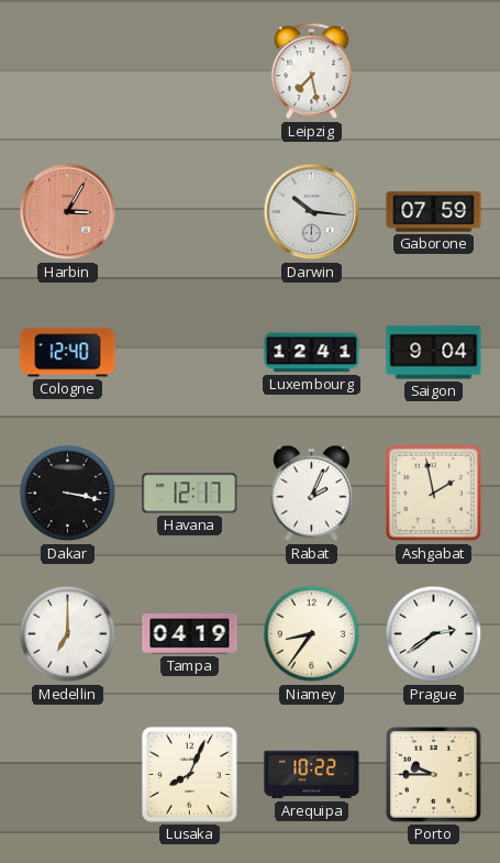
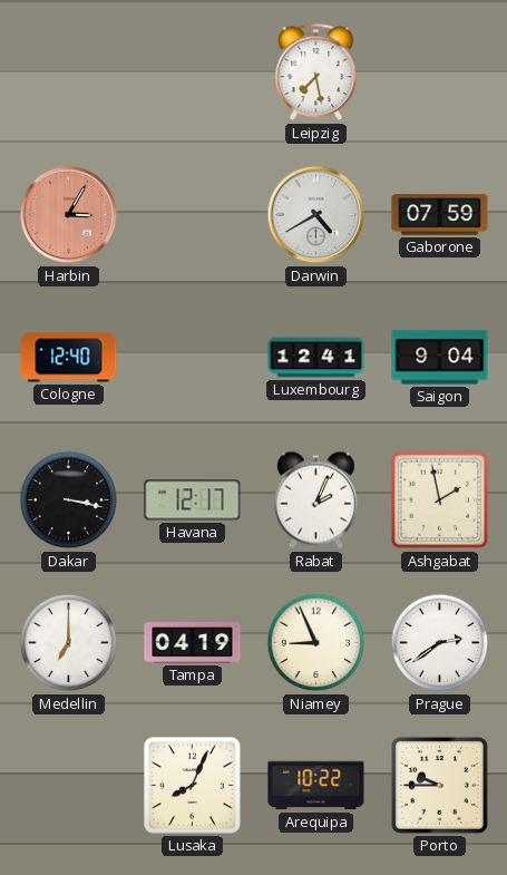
Darwin: 10:16 -> 4:40
Niamey: 8:36 -> 8:56
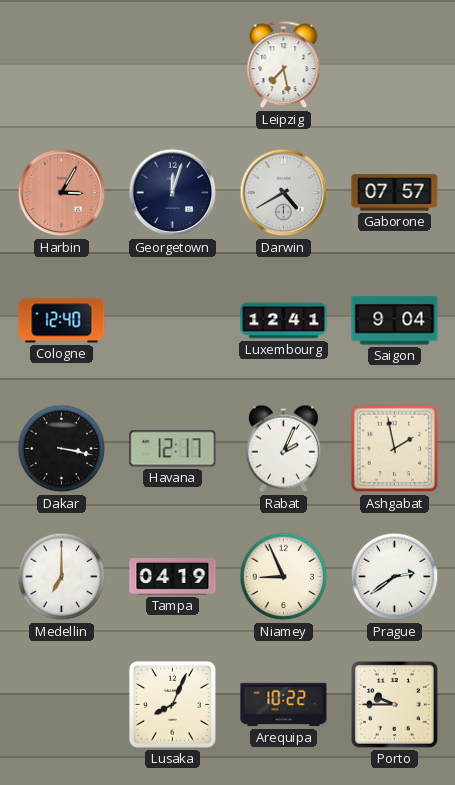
Georgetown: none -> 12:03
Gaborone: 07:59 -> 07:57
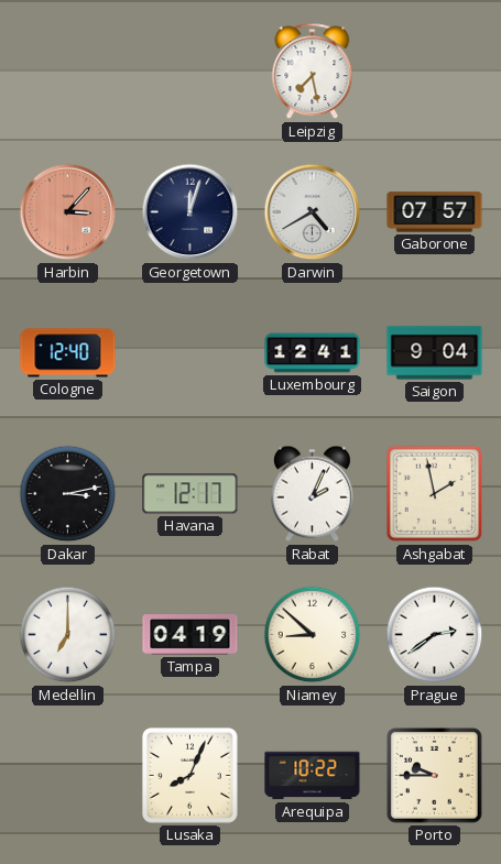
Harbin: 3:05 -> 3:07
Dakar: 3:17 -> 3:13
Niamey: 8:56 -> 8:52
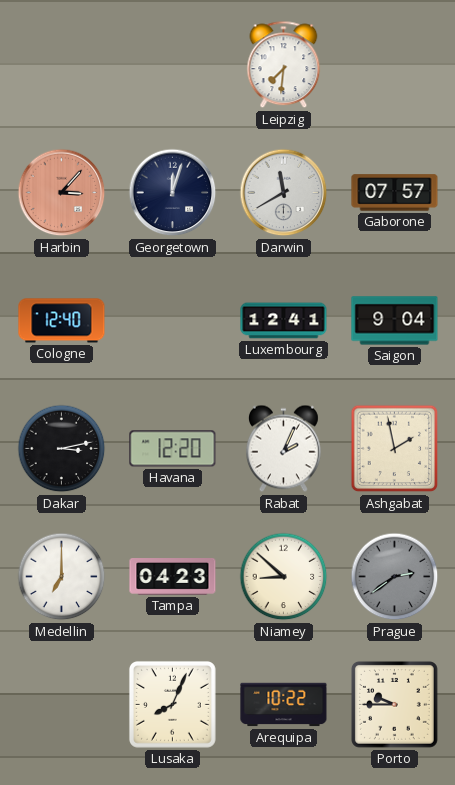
Leipzig: 7:28 -> 7:31
Darwin: 4:40 -> 11:40
Havana: 12:17 -> 12:20
Tampa: 04:19 -> 04:23
Prague dial: white -> grey
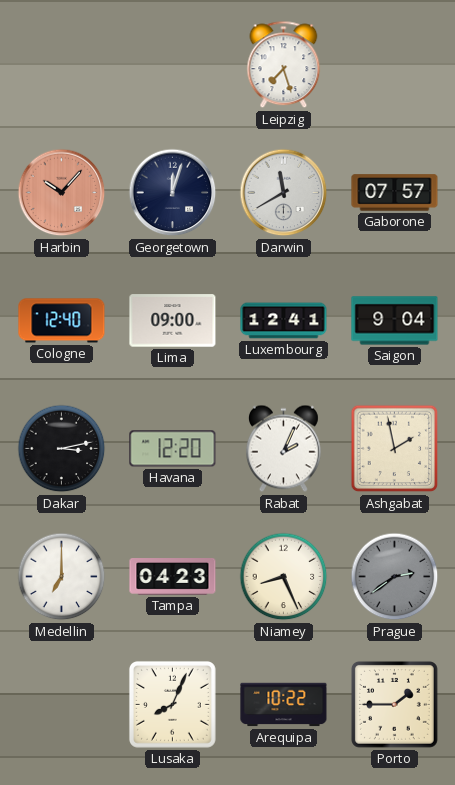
Leipzig: 7:31 -> 7:27
Harbin: 3:07 -> 10:07
Lima: none -> 09:00
Niamey: 8:52 -> 8:26
Porto: 9:45 -> 1:45
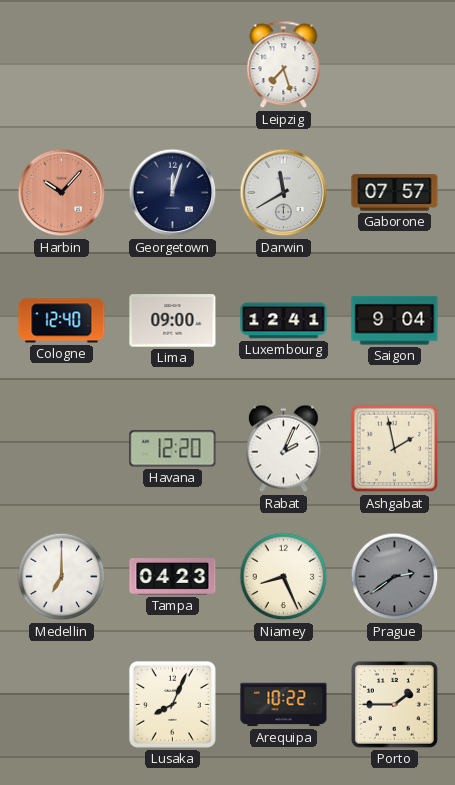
Dakar: 3:13 -> none
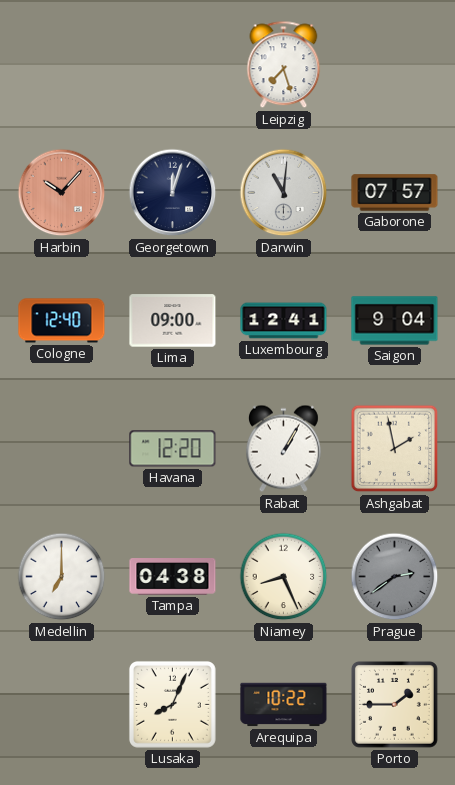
Darwin: 11:40 -> 11:01
Rabat: 2:04 -> 1:05
Tampa: 04:23 -> 04:38
